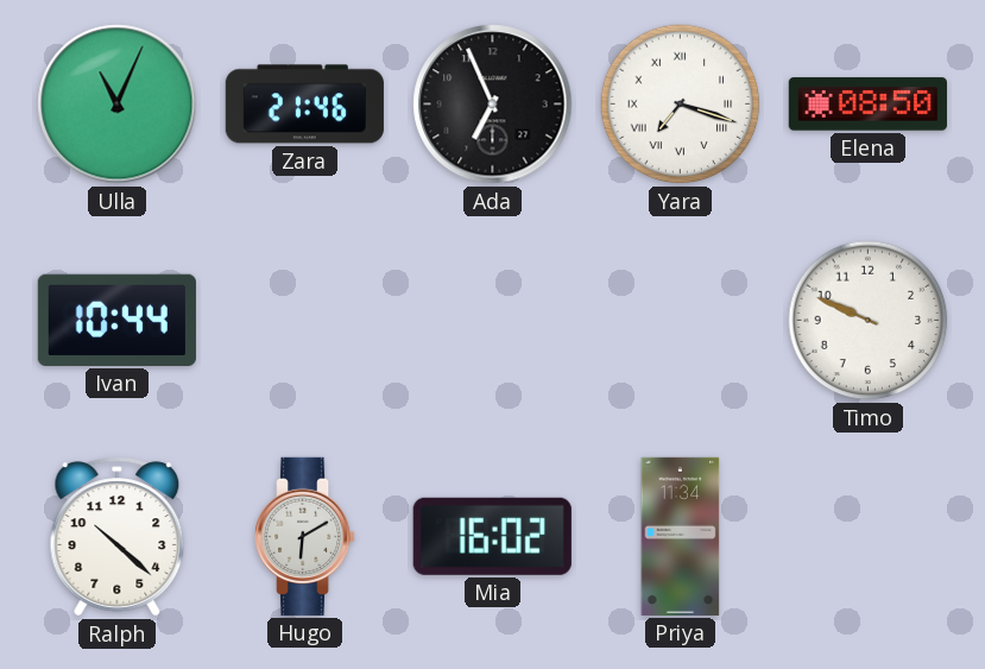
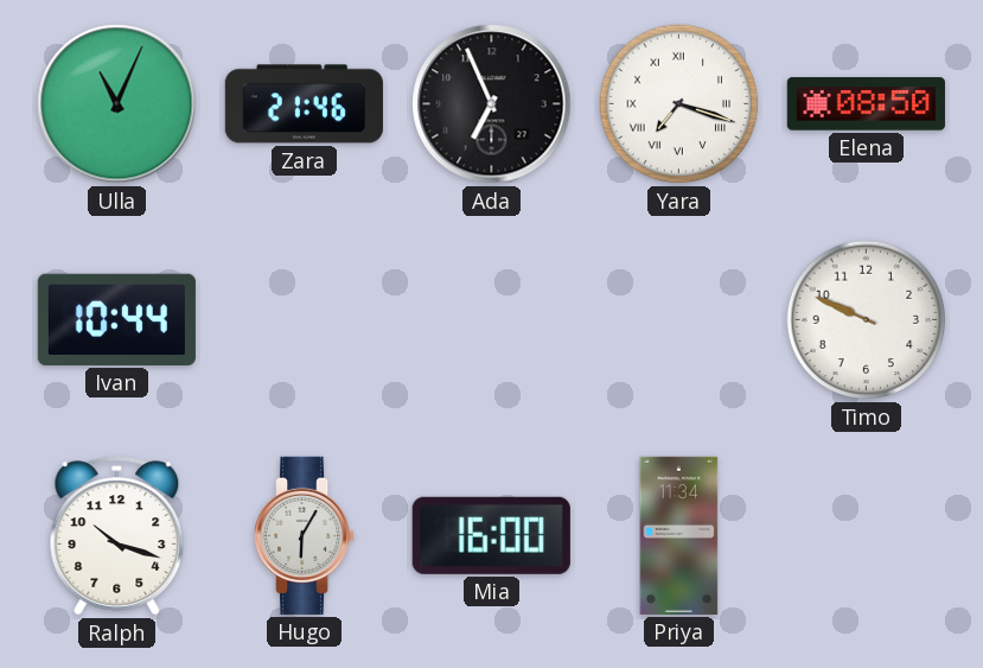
Ralph: 10:22 -> 10:18
Hugo: 6:10 -> 6:05
Mia: 16:02 -> 16:00
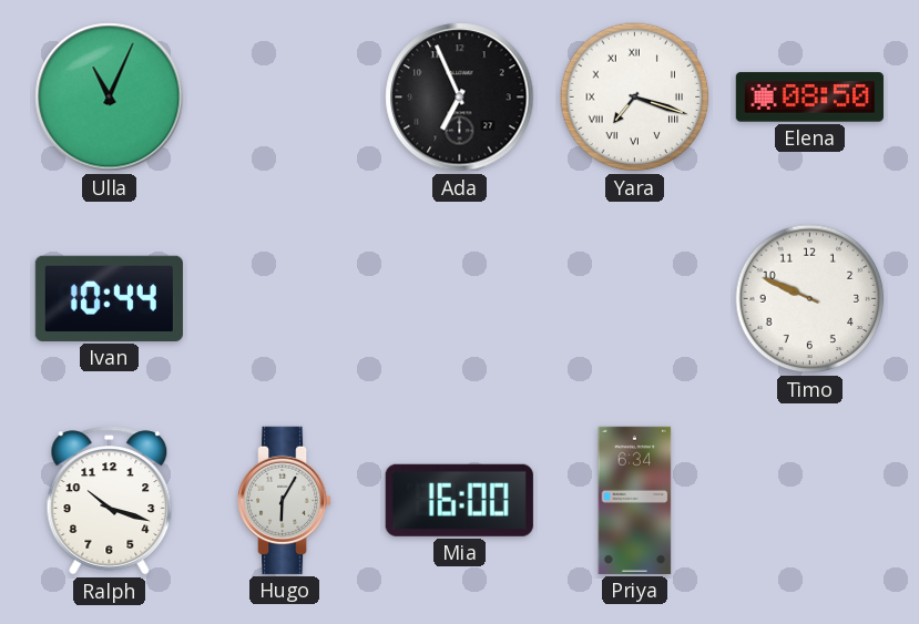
Zara: 21:46 -> none
Priya: 11:34 -> 6:34
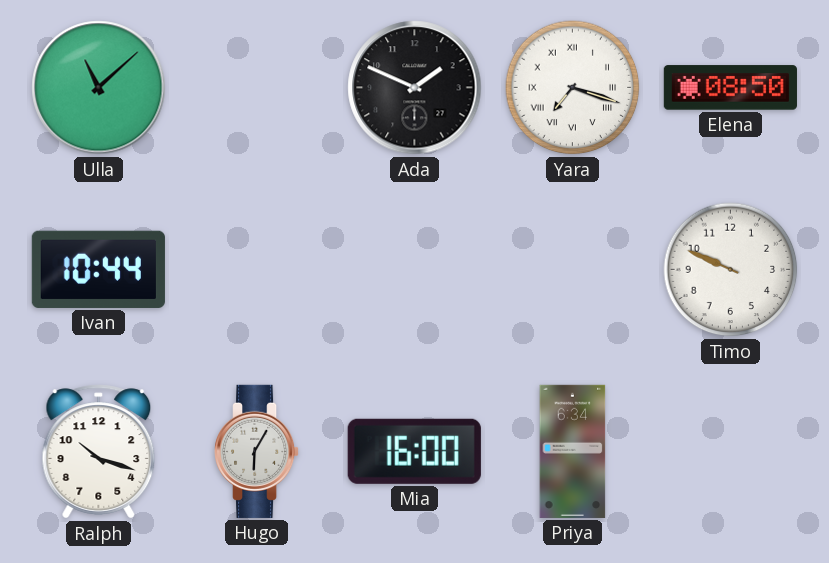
Ulla: 11:04 -> 11:08
Ada: 6:56 -> 1:49
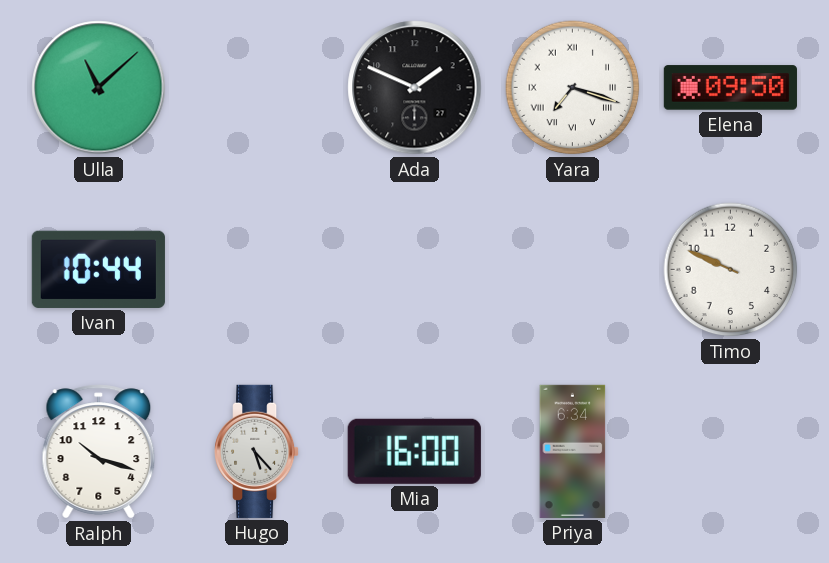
Elena: 08:50 -> 09:50
Hugo: 6:05 -> 5:23
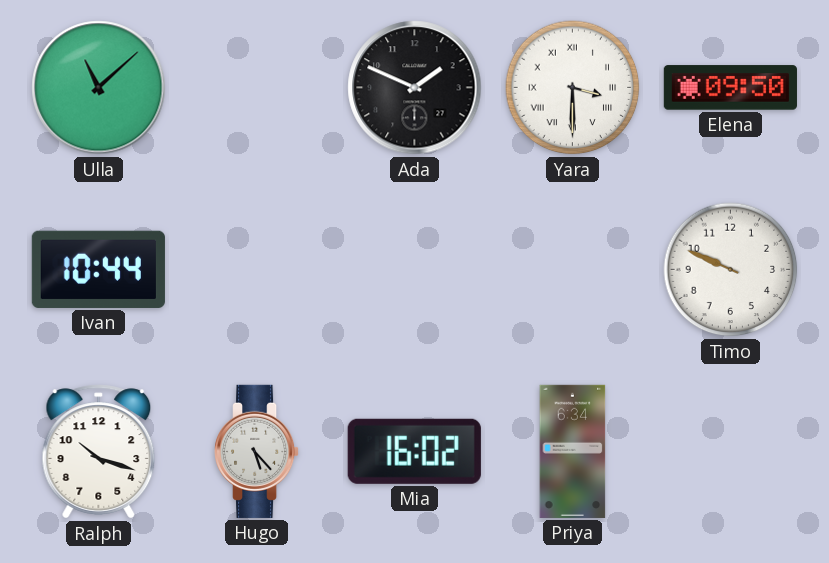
Yara: 7:18 -> 3:30
Mia: 16:00 -> 16:02
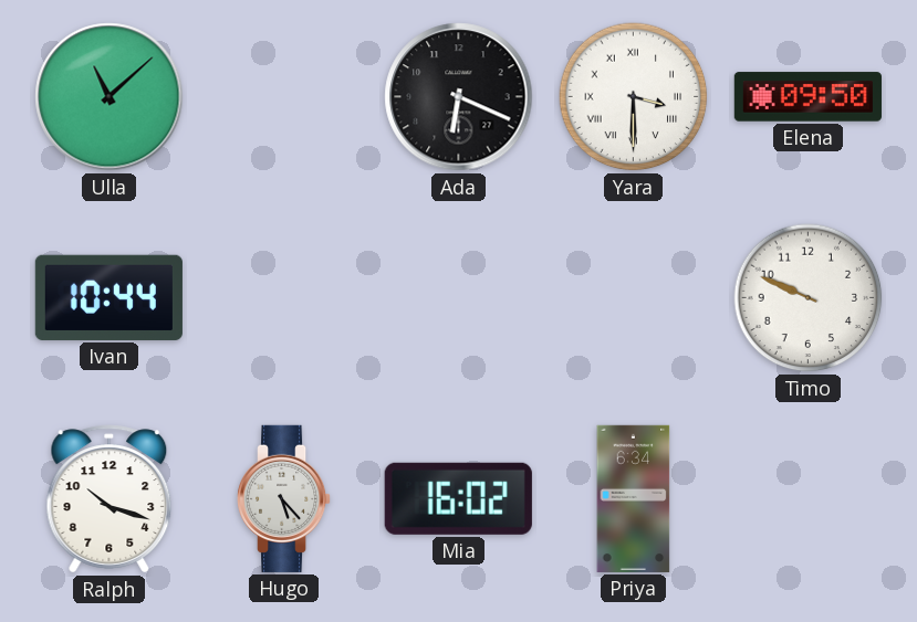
Ada: 1:49 -> 6:19
